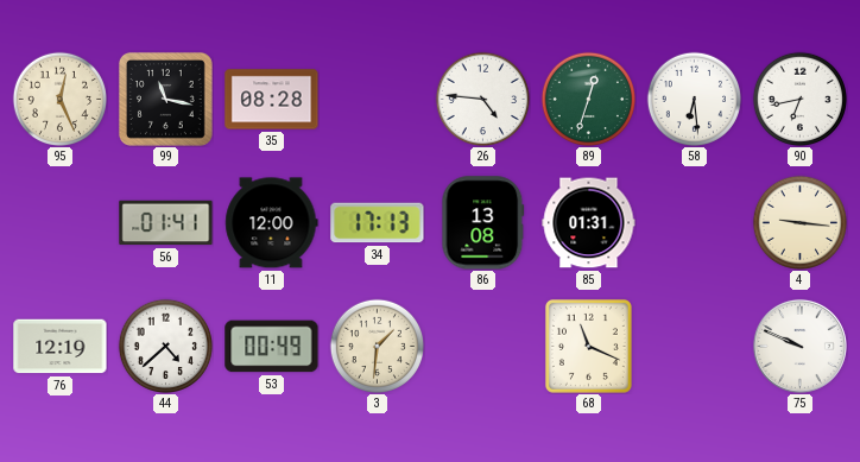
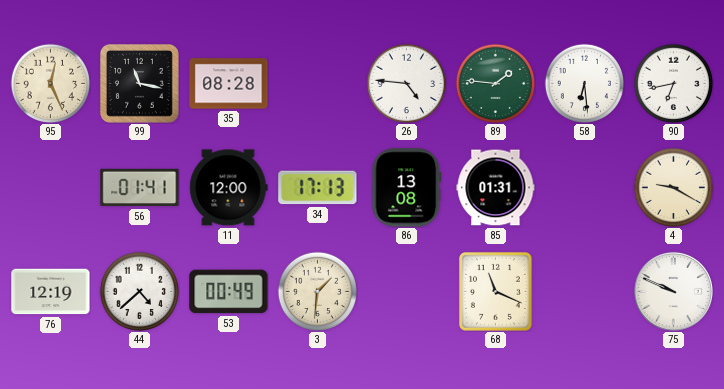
89: 12:33 -> 1:46
4: 9:16 -> 9:20
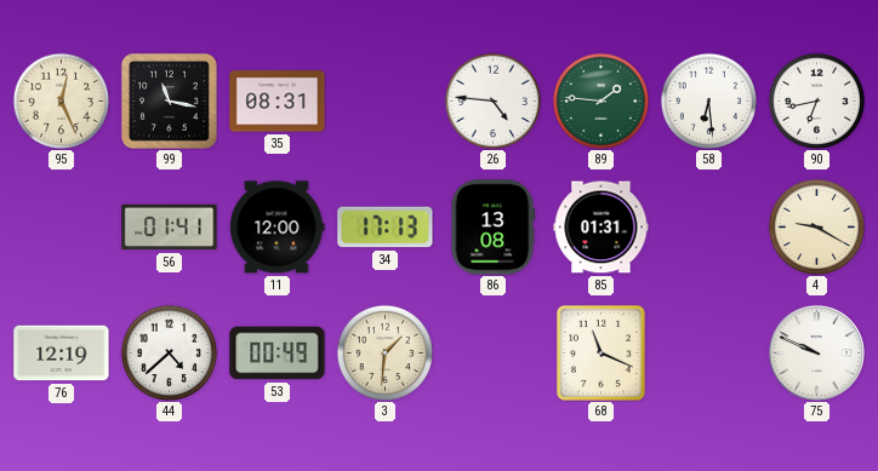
35: 08:28 -> 08:31
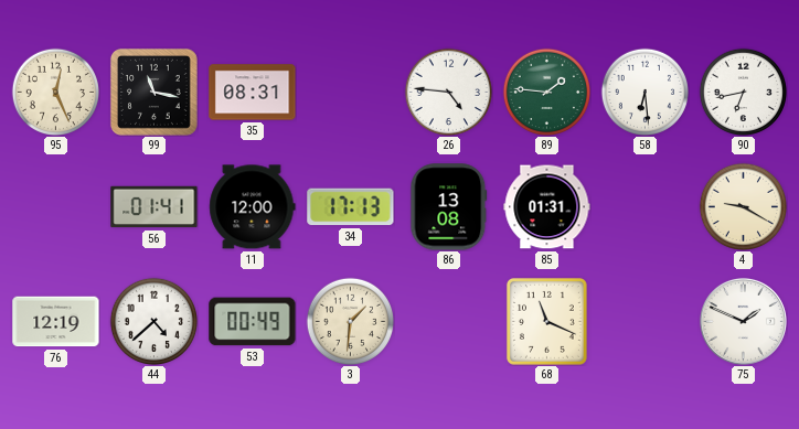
75: 9:49 -> 1:49
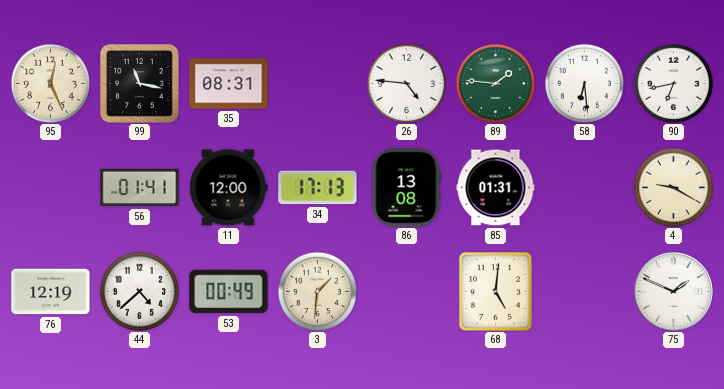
68: 11:19 -> 5:01
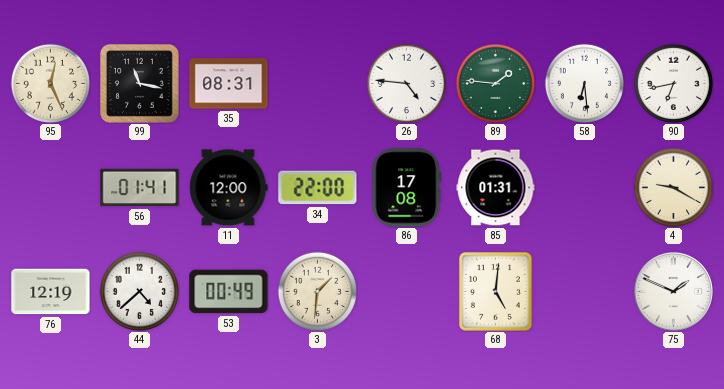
34: 17:13 -> 22:00
86: 13:08 -> 17:08
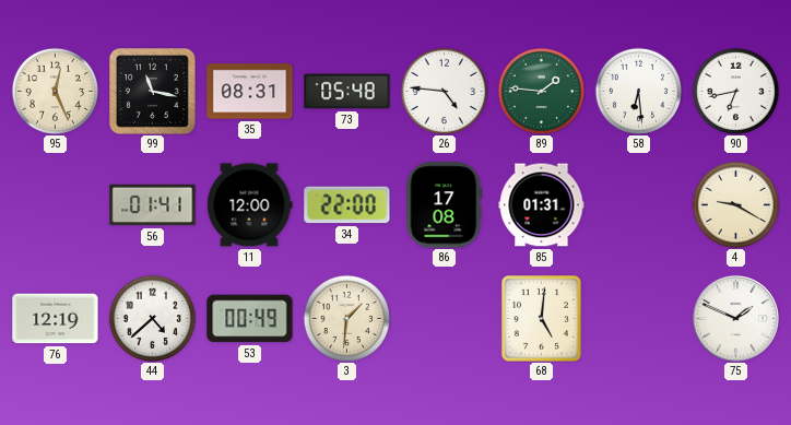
73: none -> 05:48
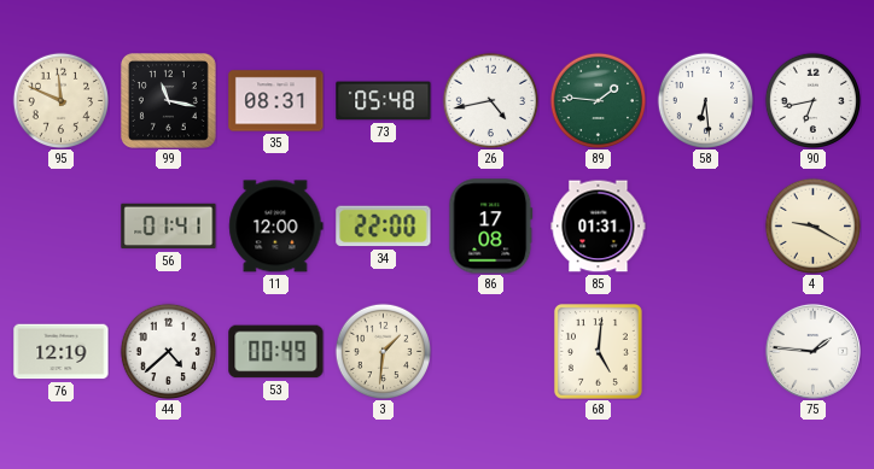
95: 12:26 -> 11:49
26: 4:46 -> 4:43
75: 1:49 -> 1:46
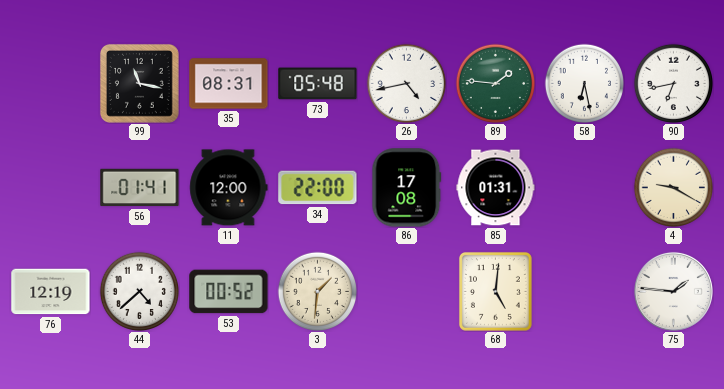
95: 11:49 -> none
58: 6:29 -> 6:28
53: 00:49 -> 00:52
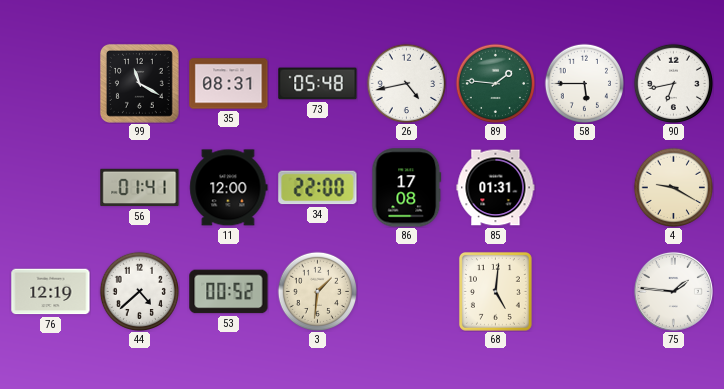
99: 11:17 -> 11:20
58: 6:28 -> 5:45
